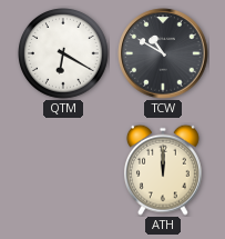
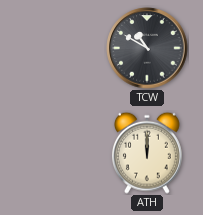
QTM: 6:20 -> none
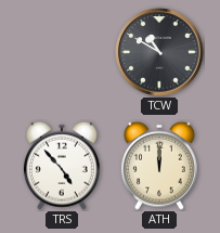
TRS: none -> 4:53
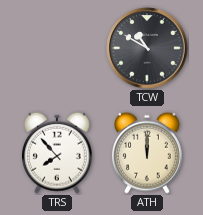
TRS: 4:53 -> 7:53
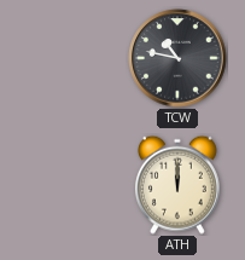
TCW: 10:50 -> 10:47
TRS: 7:53 -> none
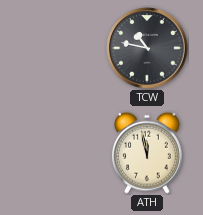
ATH: 12:00 -> 11:58
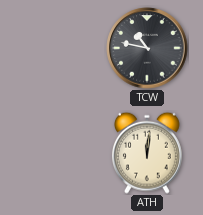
ATH: 11:58 -> 12:01
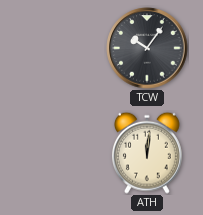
TCW: 10:47 -> 10:06
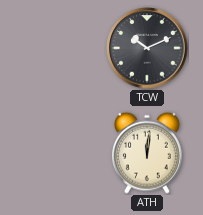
TCW: 10:06 -> 10:11
